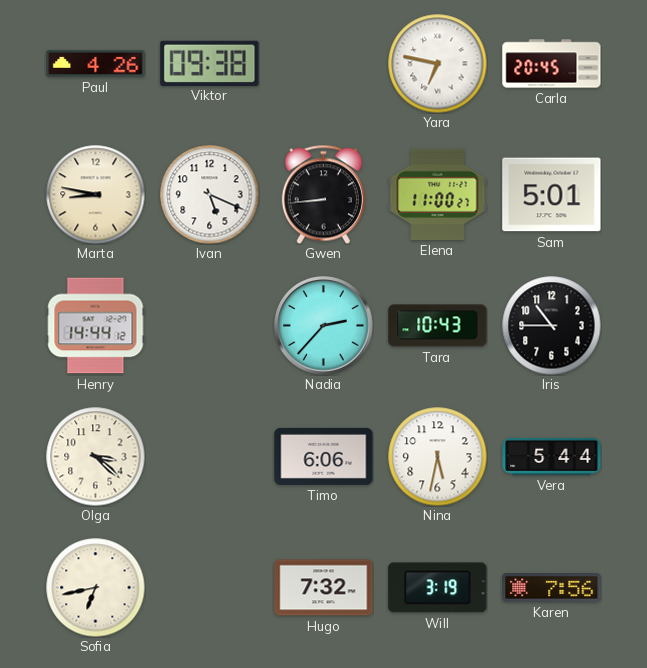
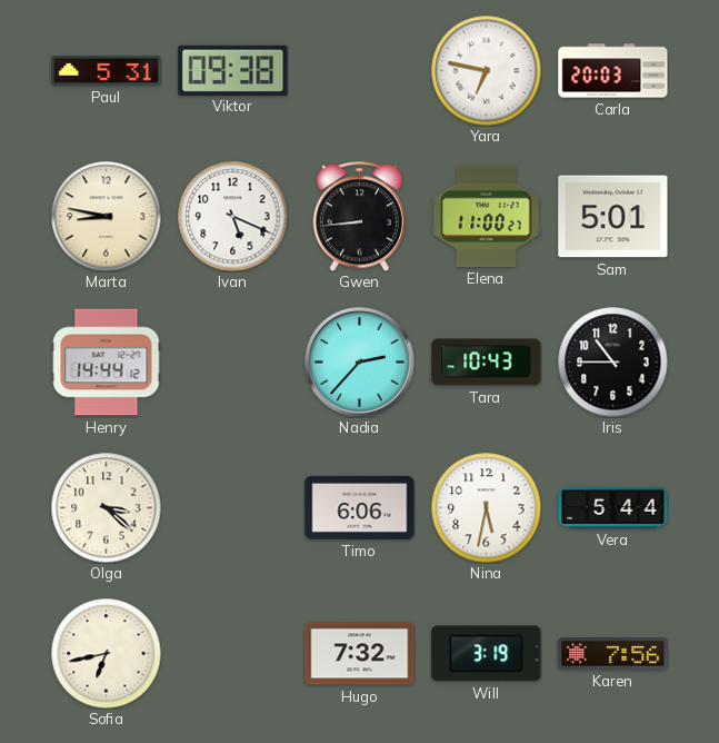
Paul: 4:26 -> 5:31
Carla: 20:45 -> 20:03
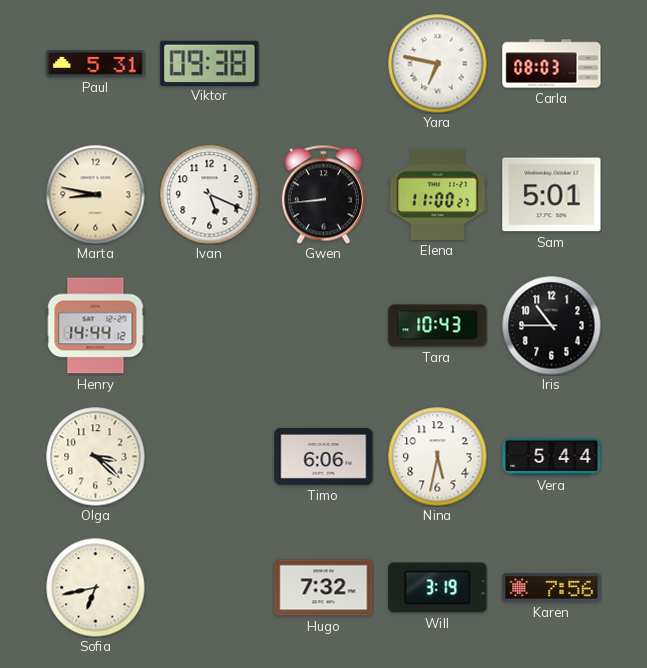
Carla: 20:03 -> 08:03
Nadia: 2:37 -> none
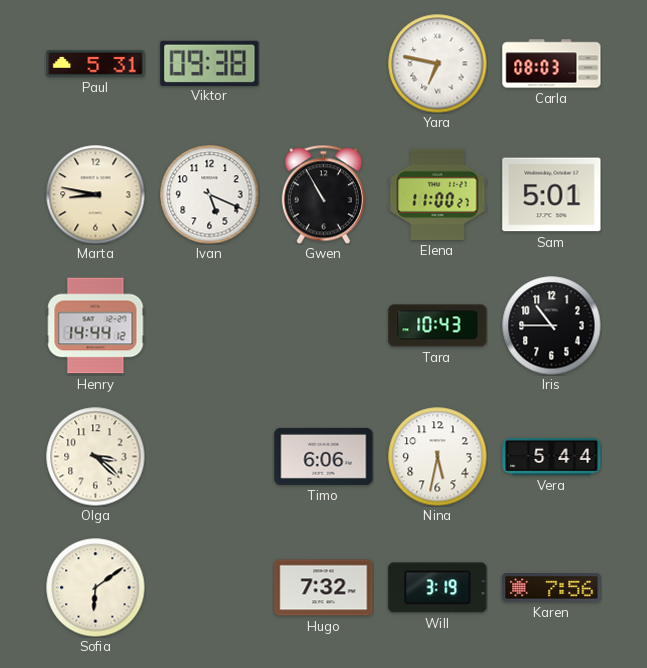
Gwen: 8:44 -> 10:55
Sofia: 6:43 -> 6:09
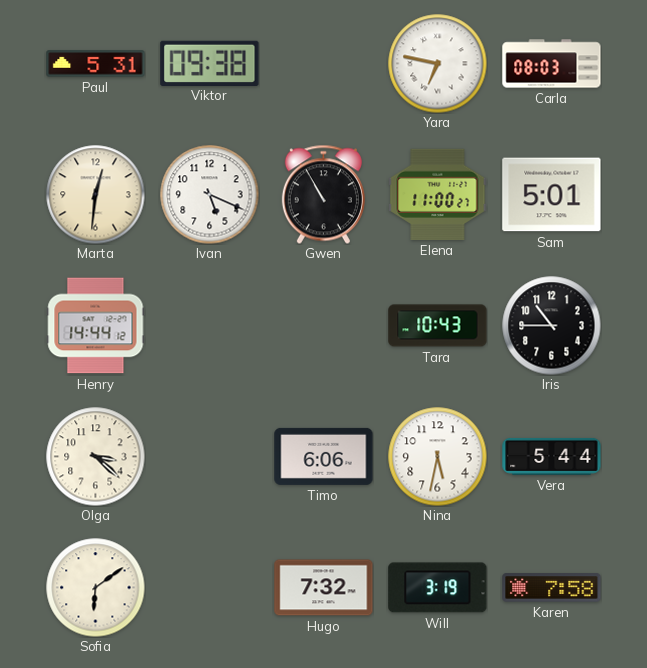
Marta: 8:47 -> 12:31
Karen: 7:56 -> 7:58
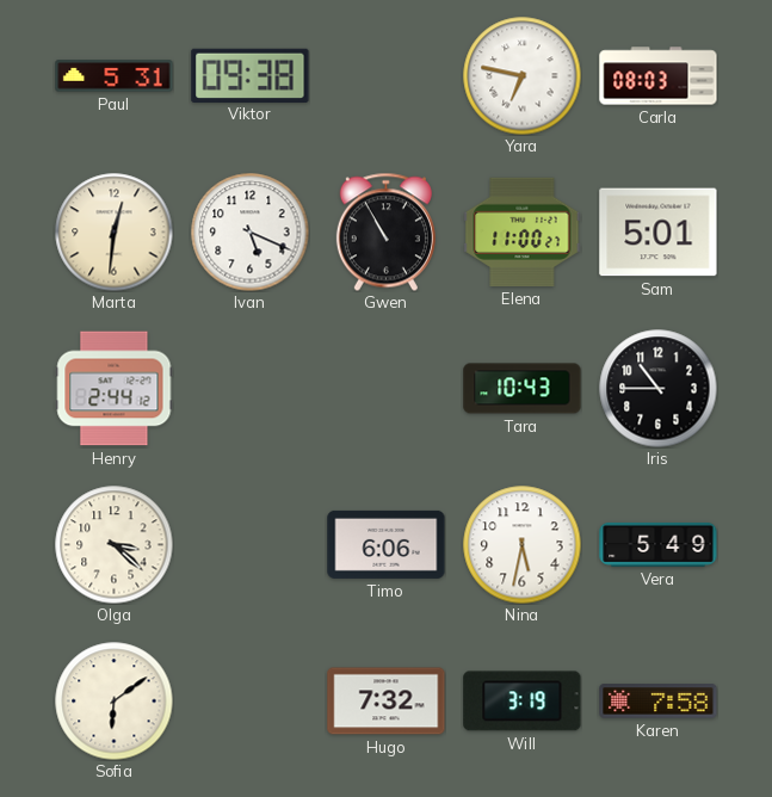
Henry: 14:44 -> 2:44
Vera: 5:44 -> 5:49
